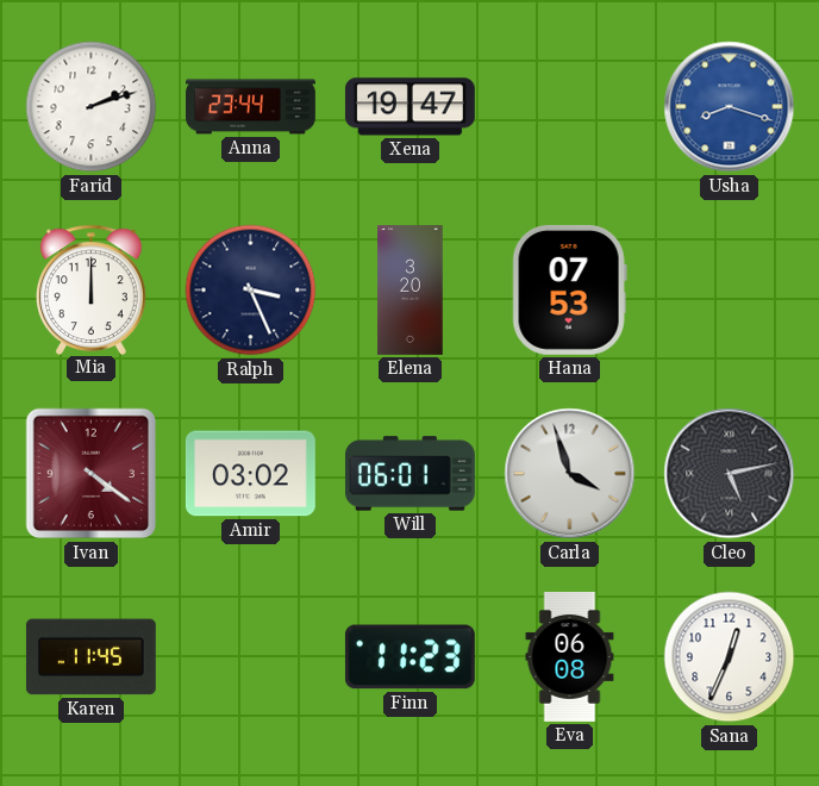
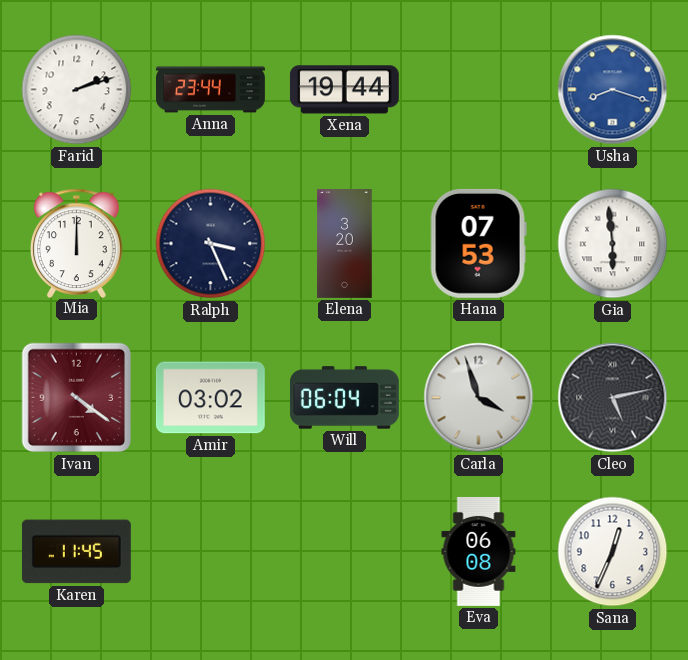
Xena: 19:47 -> 19:44
Gia: none -> 5:59
Will: 06:01 -> 06:04
Finn: 11:23 -> none
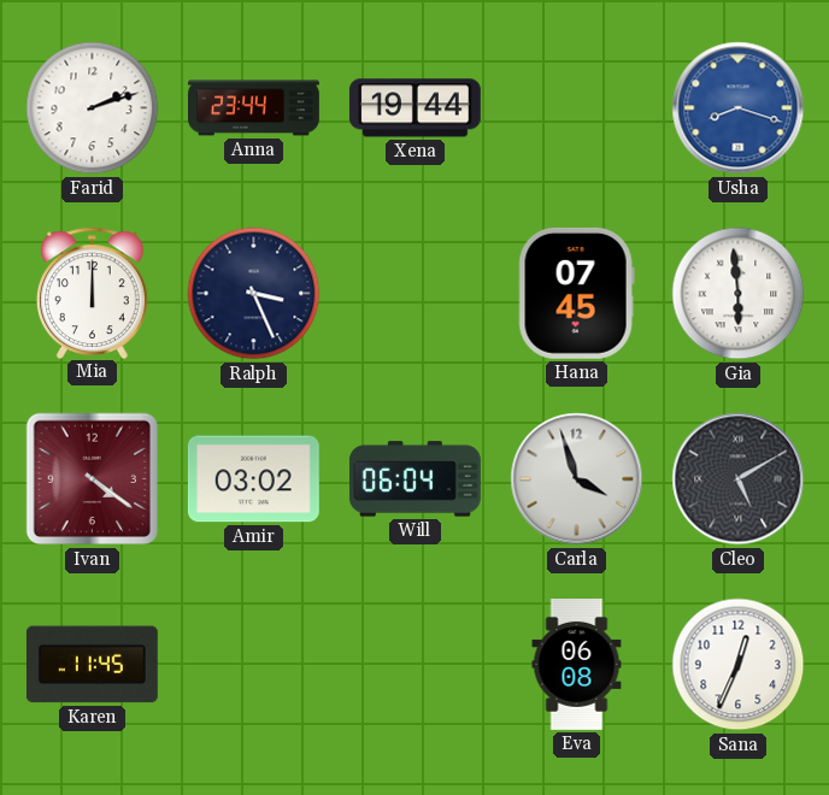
Elena: 3:20 -> none
Hana: 07:53 -> 07:45
Cleo: 5:13 -> 5:10
